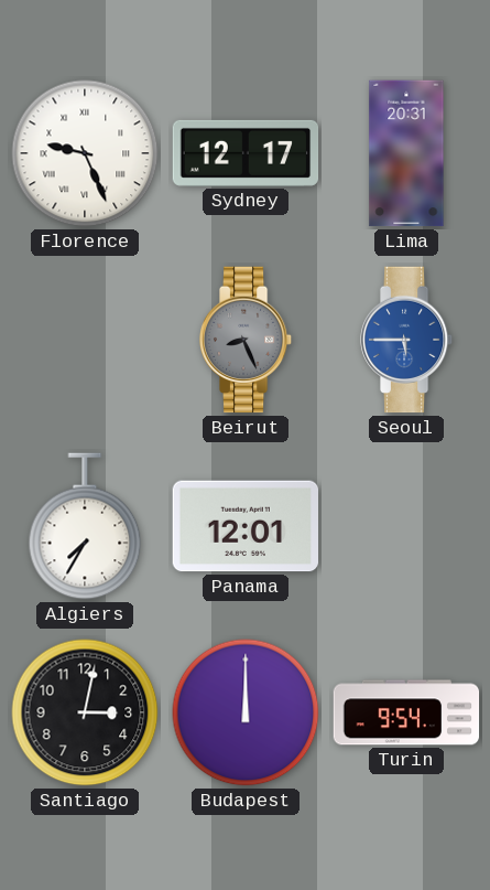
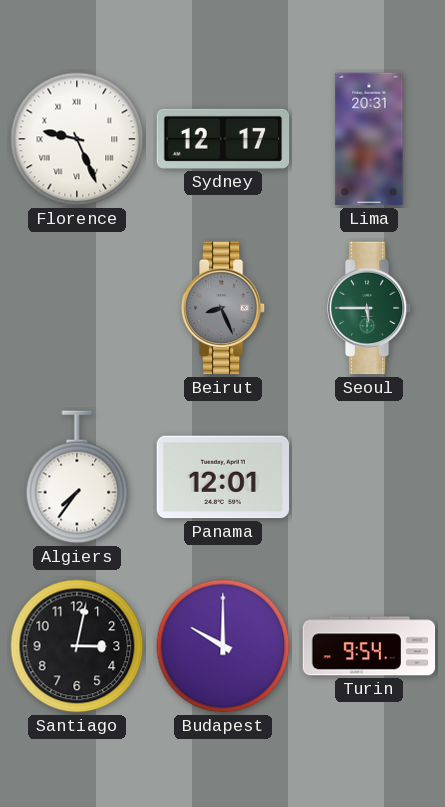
Seoul dial: blue -> green
Algiers: 7:35 -> 7:36
Budapest: 12:00 -> 10:00
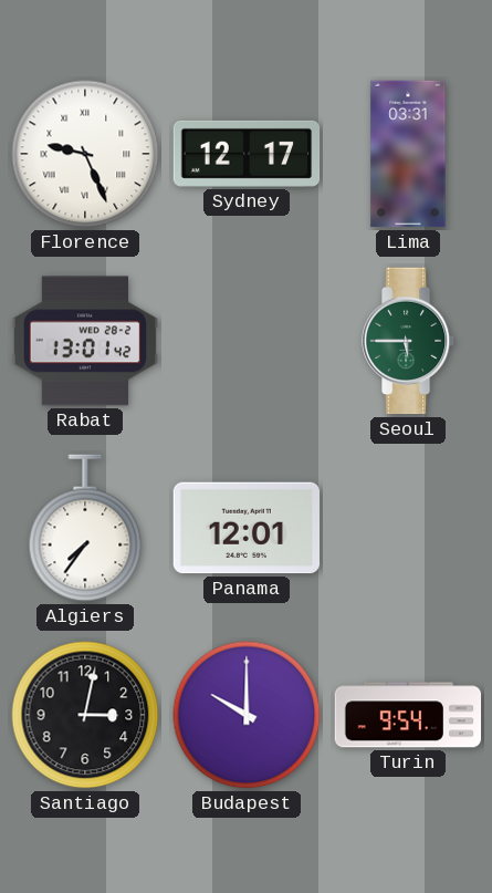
Lima: 20:31 -> 03:31
Rabat: none -> 13:01
Beirut: 8:26 -> none
